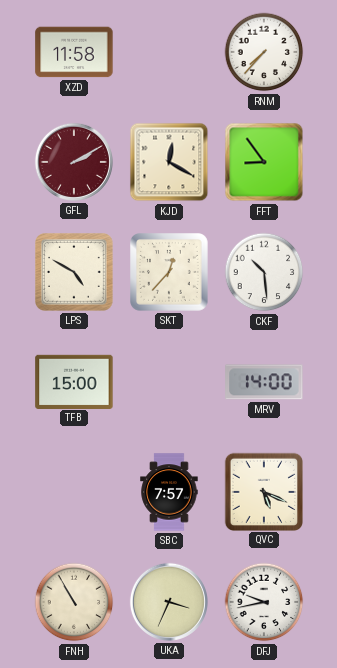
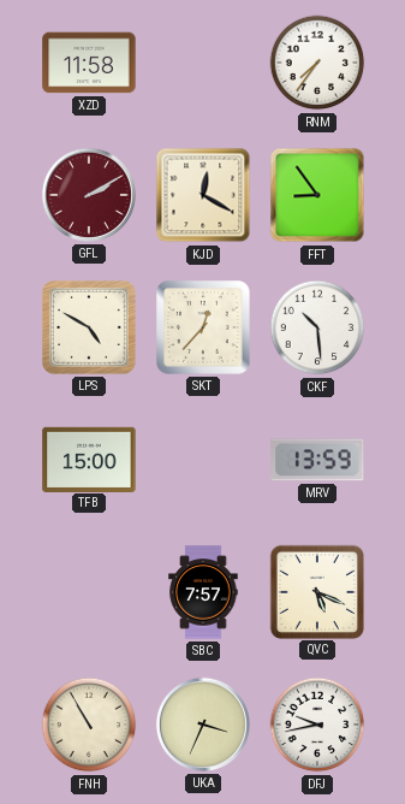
RNM: 7:37 -> 7:36
MRV: 14:00 -> 13:59
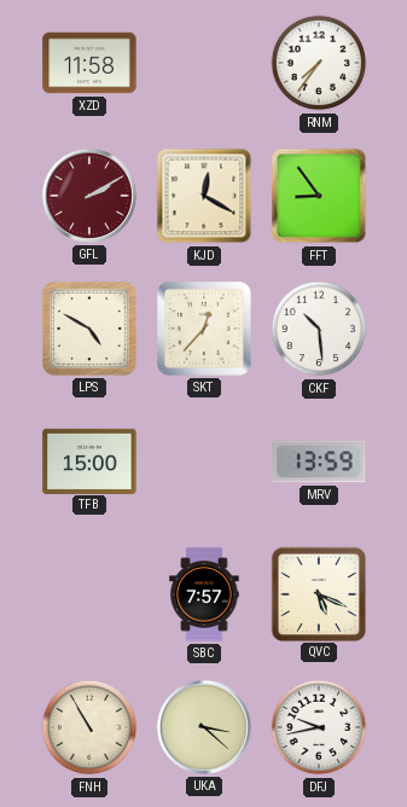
UKA: 3:34 -> 3:22
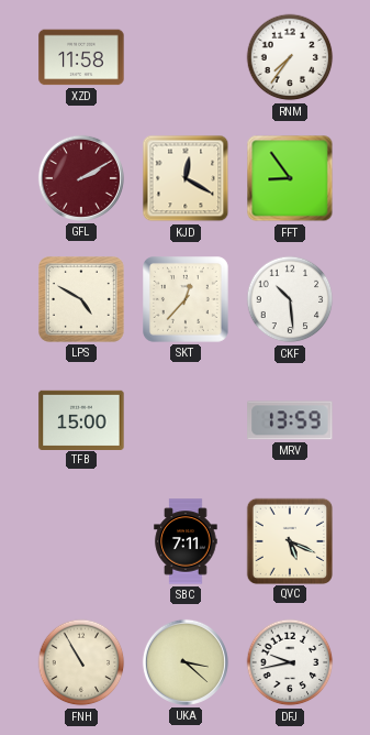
SBC: 7:57 -> 7:11
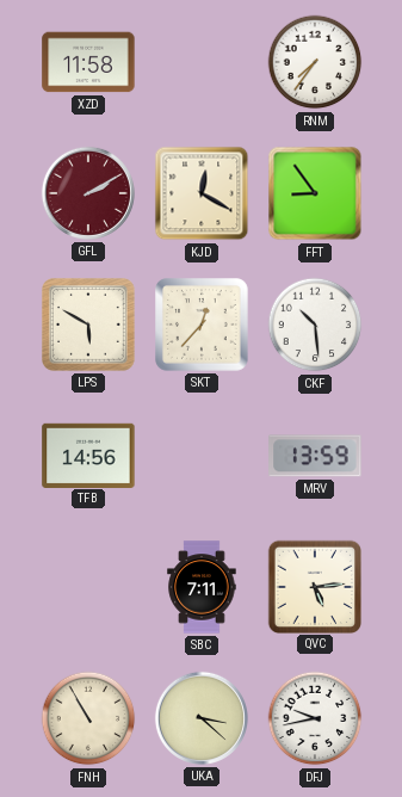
LPS: 4:50 -> 5:50
TFB: 15:00 -> 14:56
QVC: 5:19 -> 5:14
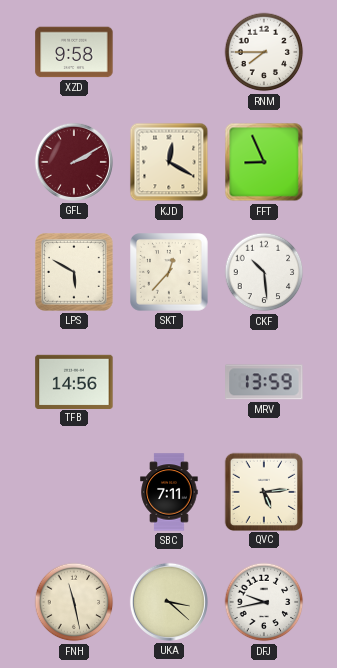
XZD: 11:58 -> 9:58
RNM: 7:36 -> 7:45
FFT: 8:54 -> 8:56
FNH: 10:55 -> 11:28
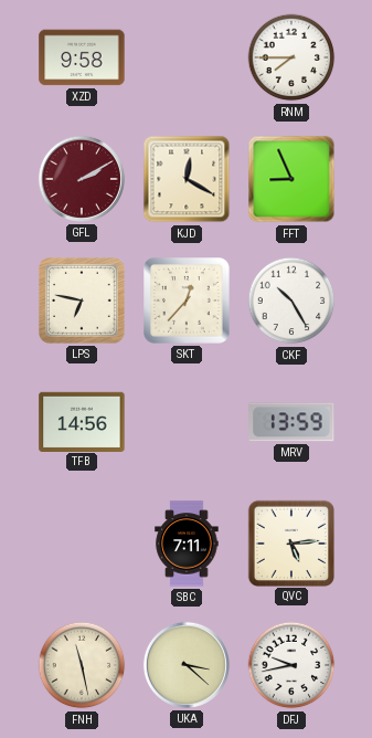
LPS: 5:50 -> 6:47
CKF: 10:29 -> 10:25
